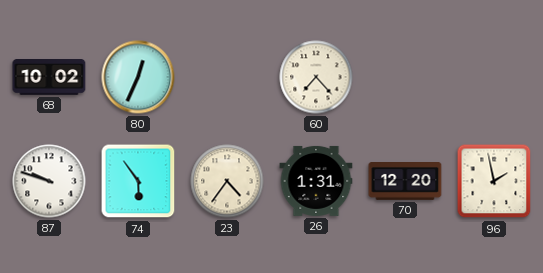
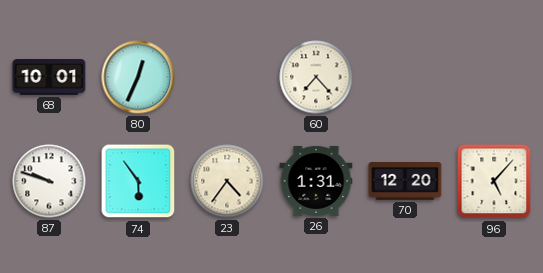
68: 10:02 -> 10:01
96: 1:58 -> 5:07
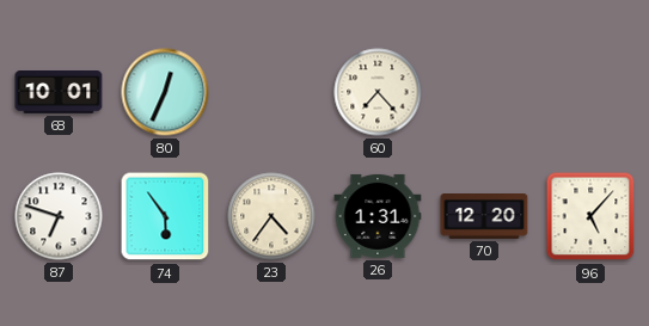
87: 9:48 -> 6:48
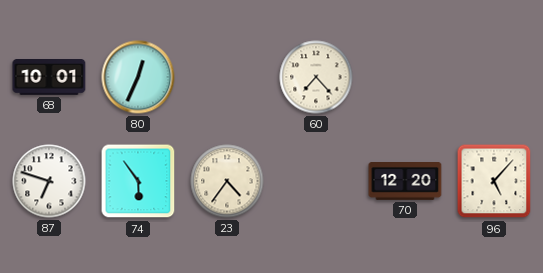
26: 1:31 -> none
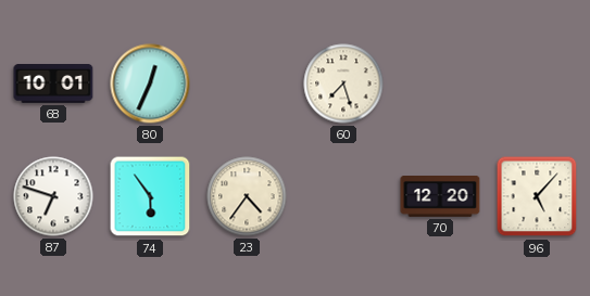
60: 7:23 -> 7:27
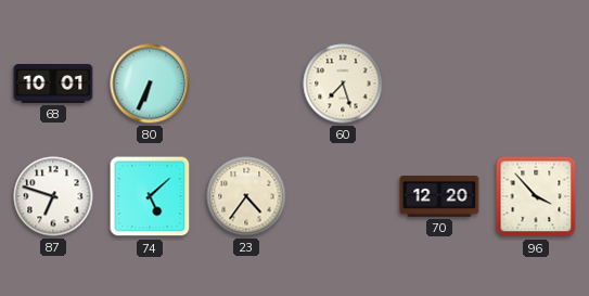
80: 12:34 -> 6:34
74: 5:54 -> 5:08
96: 5:07 -> 3:53
